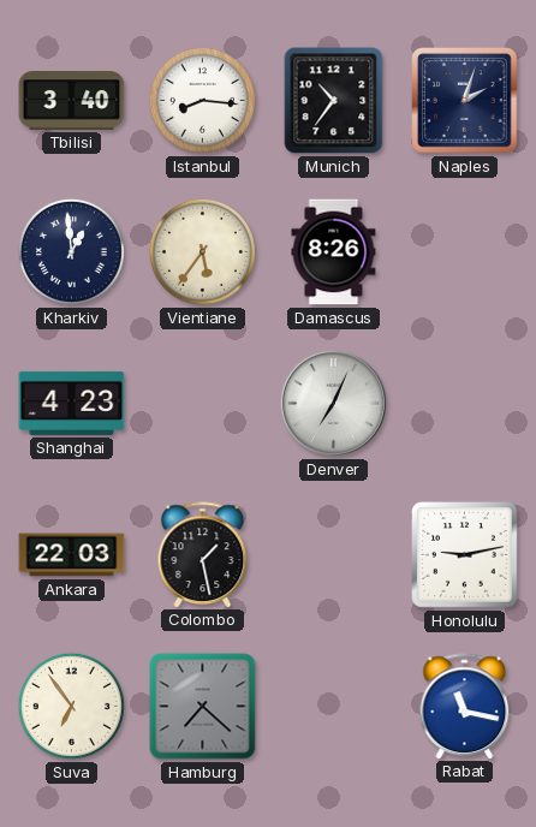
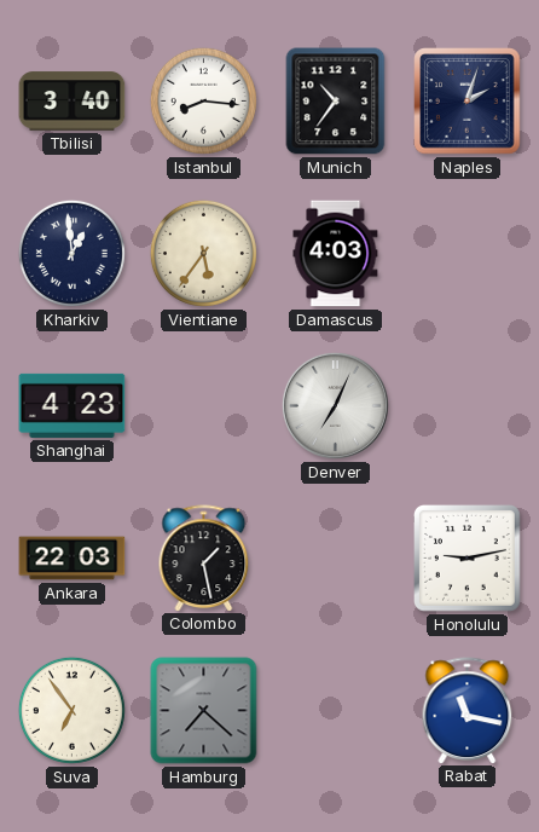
Damascus: 8:26 -> 4:03
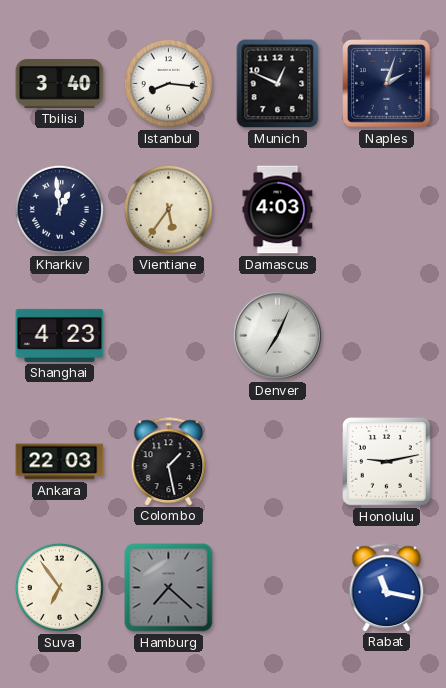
Munich: 10:36 -> 12:49
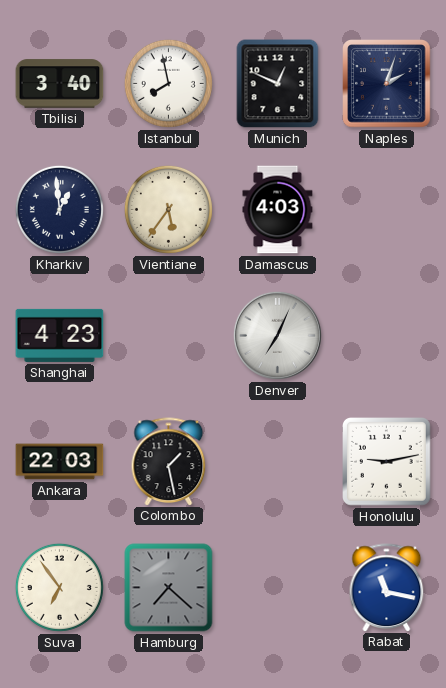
Istanbul: 8:16 -> 7:58
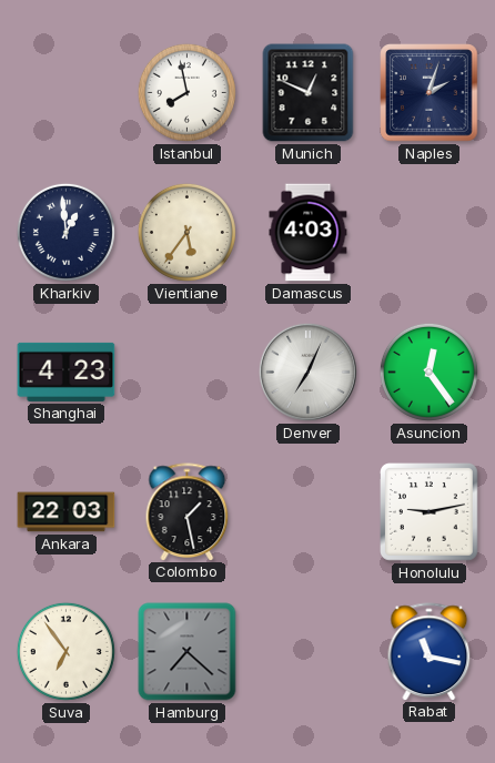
Tbilisi: 3:40 -> none
Asuncion: none -> 12:24
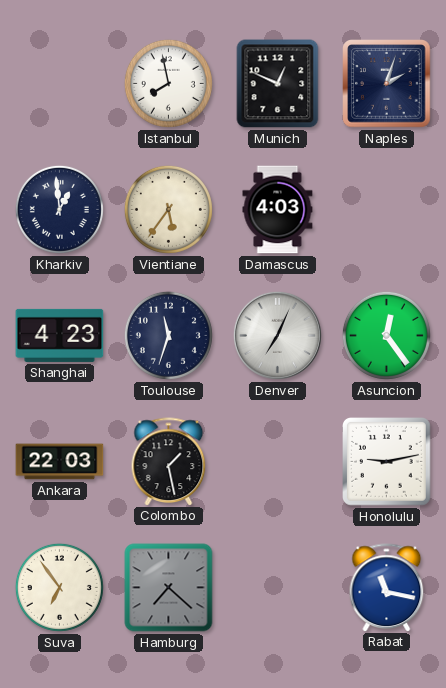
Toulouse: none -> 11:33
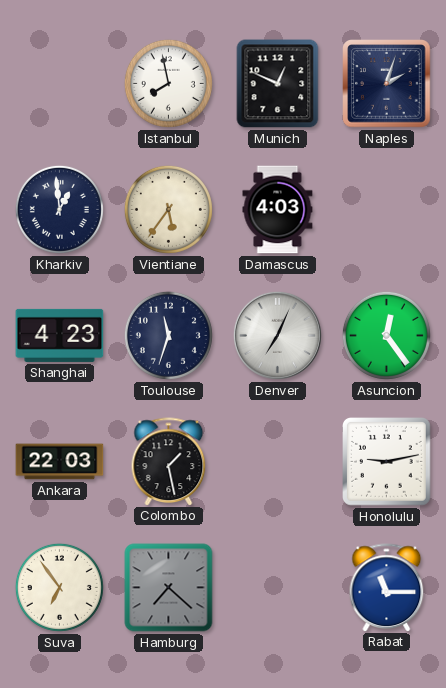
Rabat: 11:17 -> 11:15
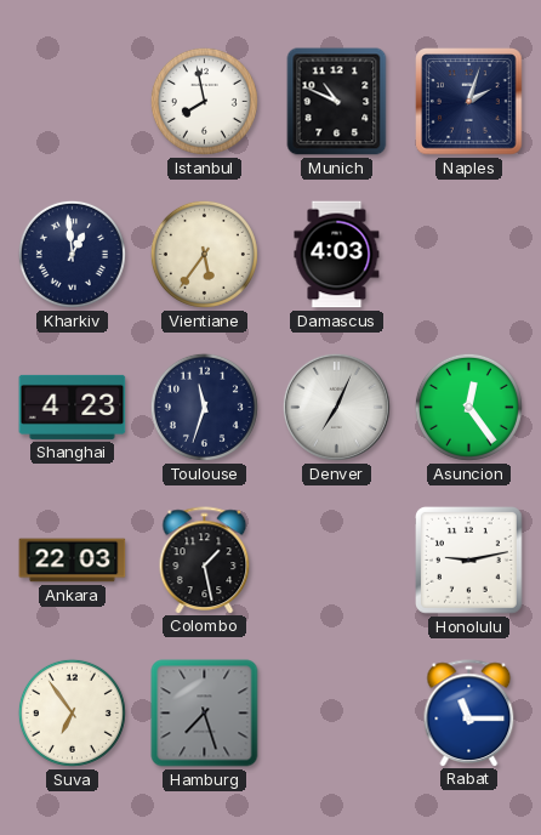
Munich: 12:49 -> 10:49
Hamburg: 7:22 -> 7:27
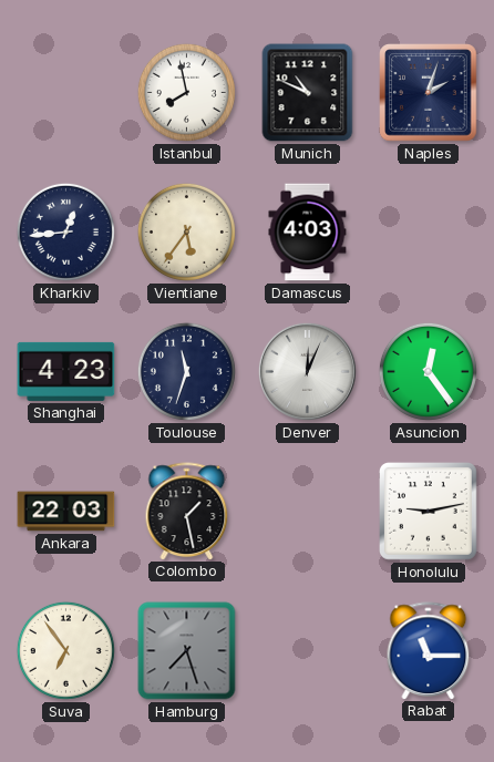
Kharkiv: 12:59 -> 12:44
Denver: 7:04 -> 12:04
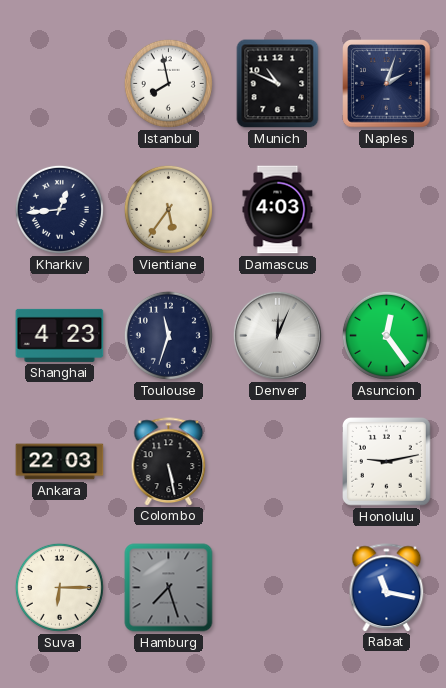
Colombo: 1:28 -> 5:28
Suva: 6:54 -> 6:15
Rabat: 11:15 -> 11:17
